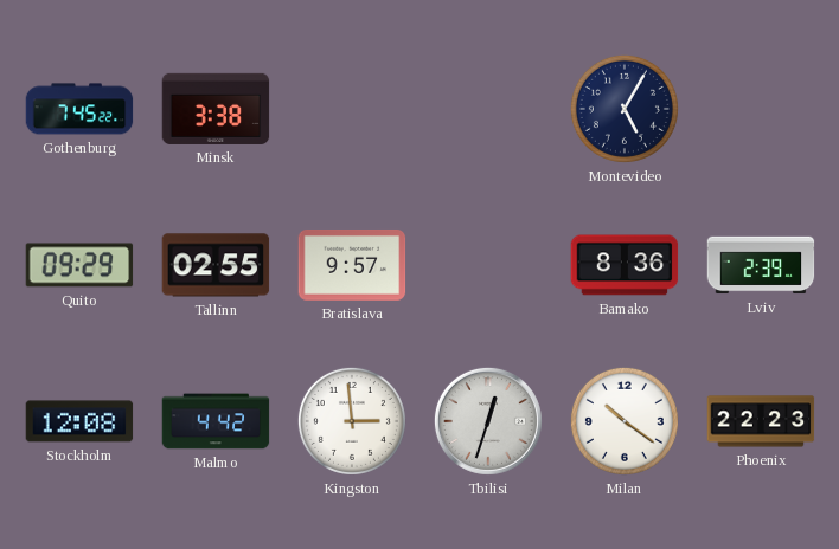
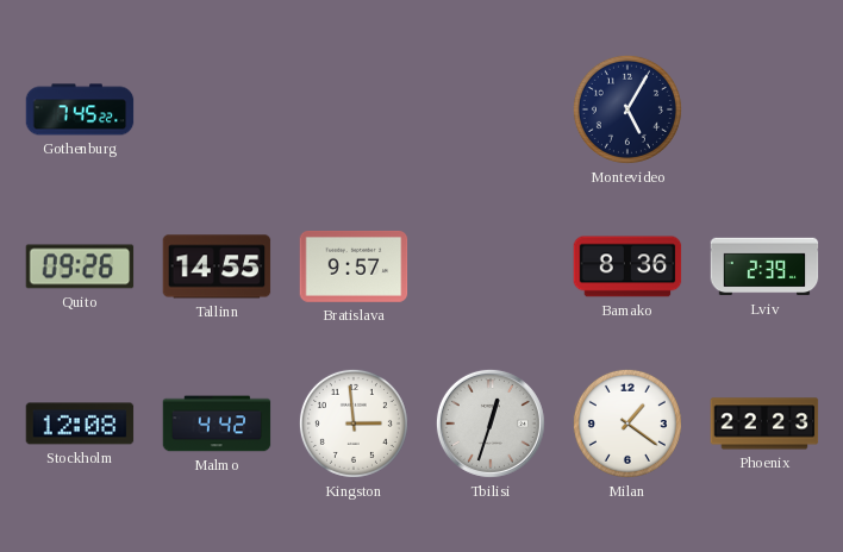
Minsk: 3:38 -> none
Quito: 09:29 -> 09:26
Tallinn: 02:55 -> 14:55
Milan: 10:21 -> 1:21
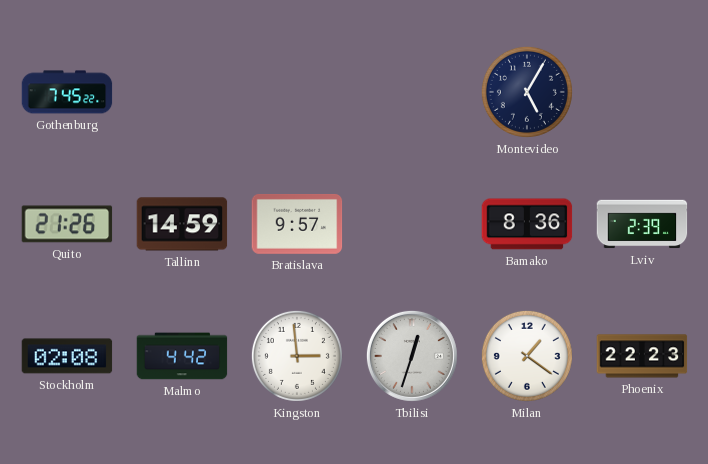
Quito: 09:26 -> 21:26
Tallinn: 14:55 -> 14:59
Stockholm: 12:08 -> 02:08
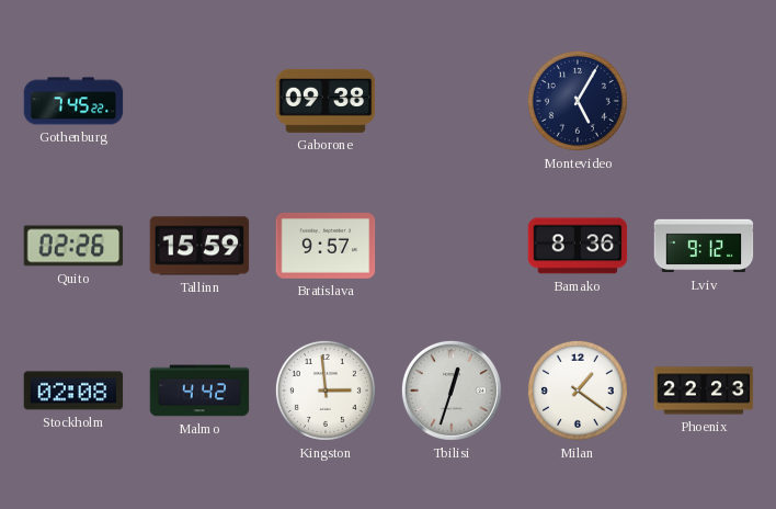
Gaborone: none -> 09:38
Quito: 21:26 -> 02:26
Tallinn: 14:59 -> 15:59
Lviv: 2:39 -> 9:12
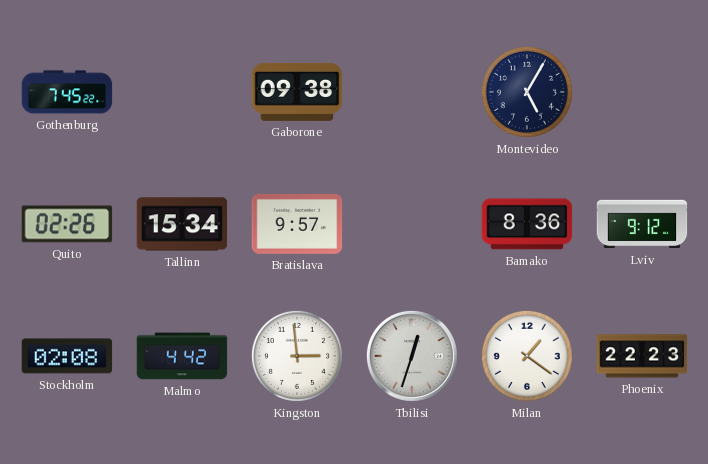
Tallinn: 15:59 -> 15:34
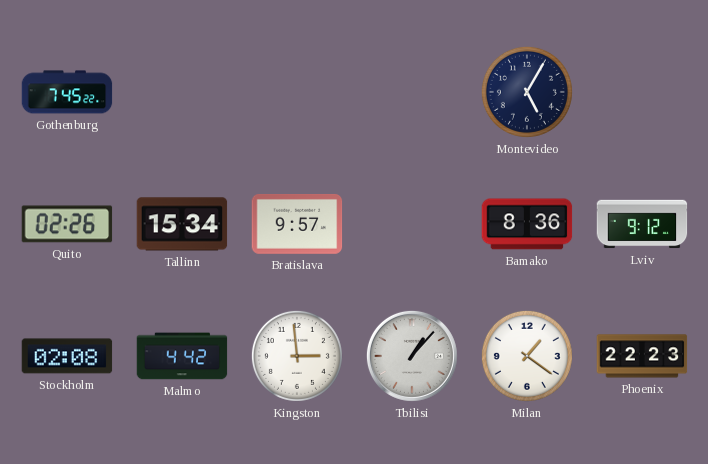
Gaborone: 09:38 -> none
Tbilisi: 12:33 -> 1:07
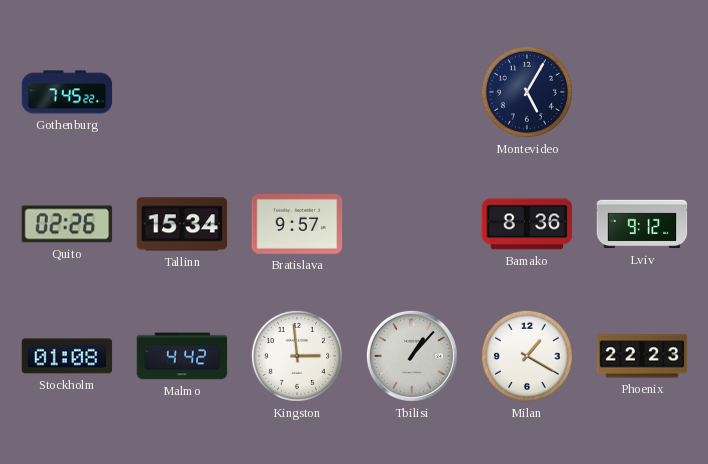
Stockholm: 02:08 -> 01:08
Milan: 1:21 -> 1:20
